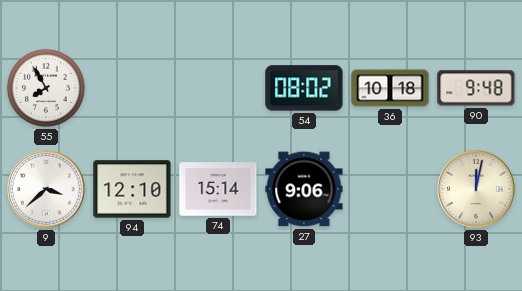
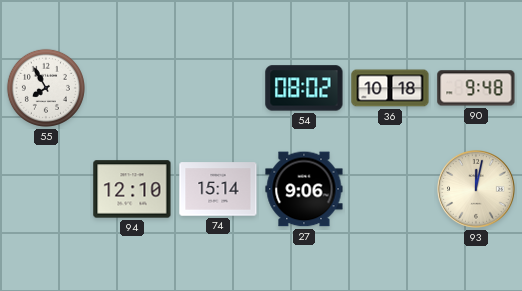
9: 3:38 -> none
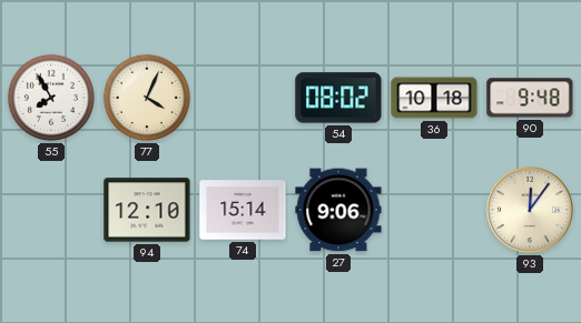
77: none -> 4:04
93: 12:02 -> 12:06
